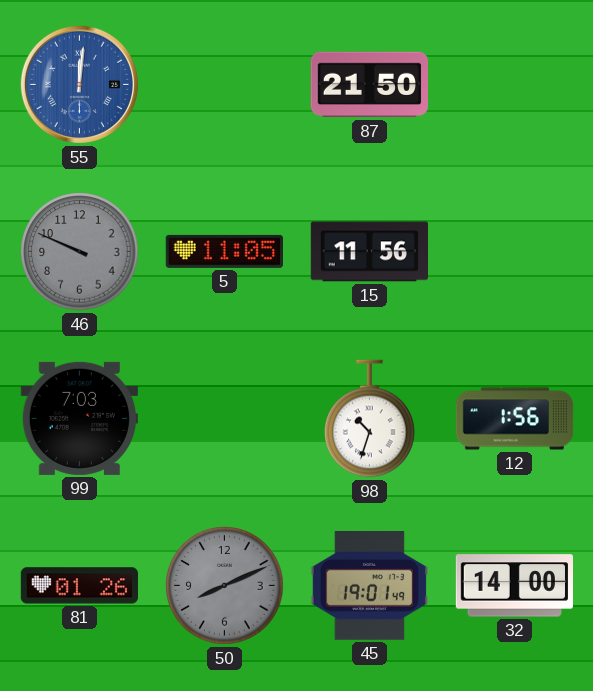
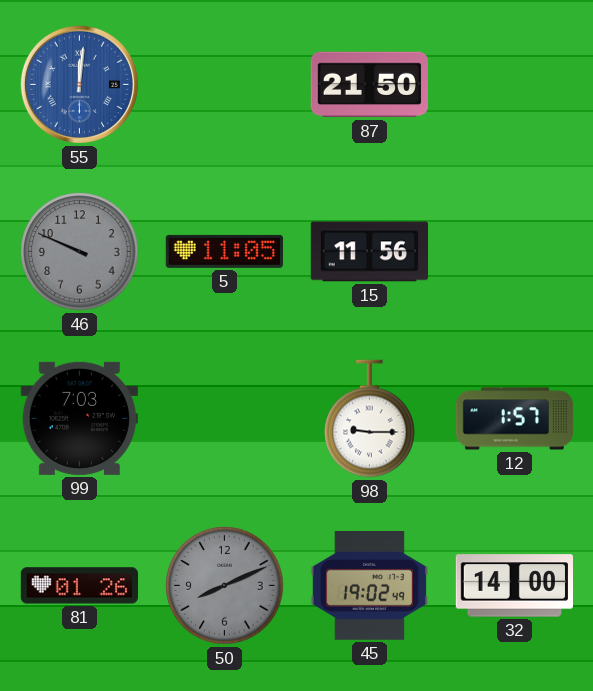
98: 10:33 -> 9:15
12: 1:56 -> 1:57
45: 19:01 -> 19:02
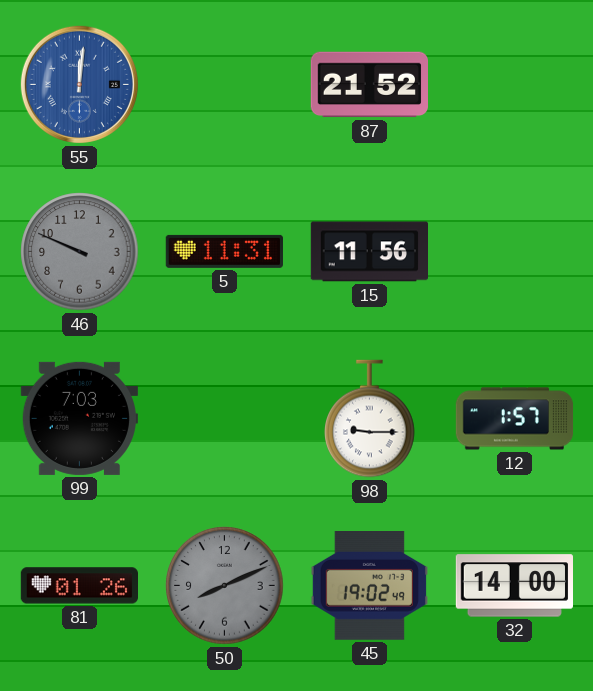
87: 21:50 -> 21:52
5: 11:05 -> 11:31
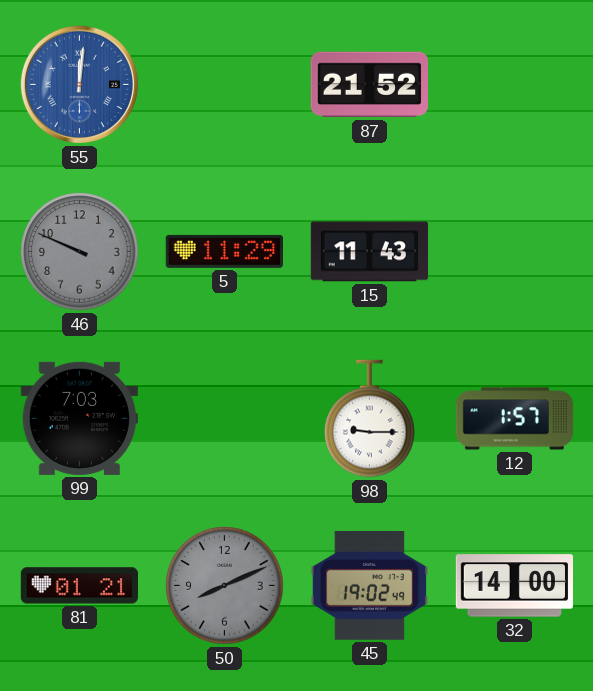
5: 11:31 -> 11:29
15: 11:56 -> 11:43
81: 01:26 -> 01:21
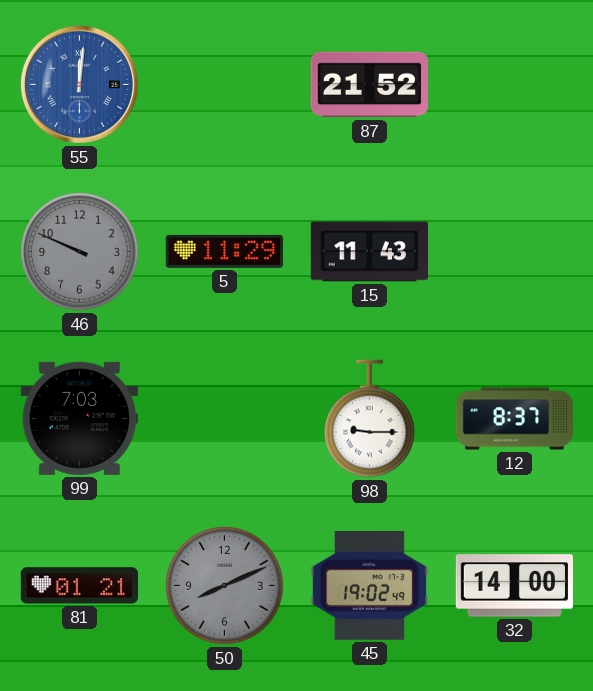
12: 1:57 -> 8:37
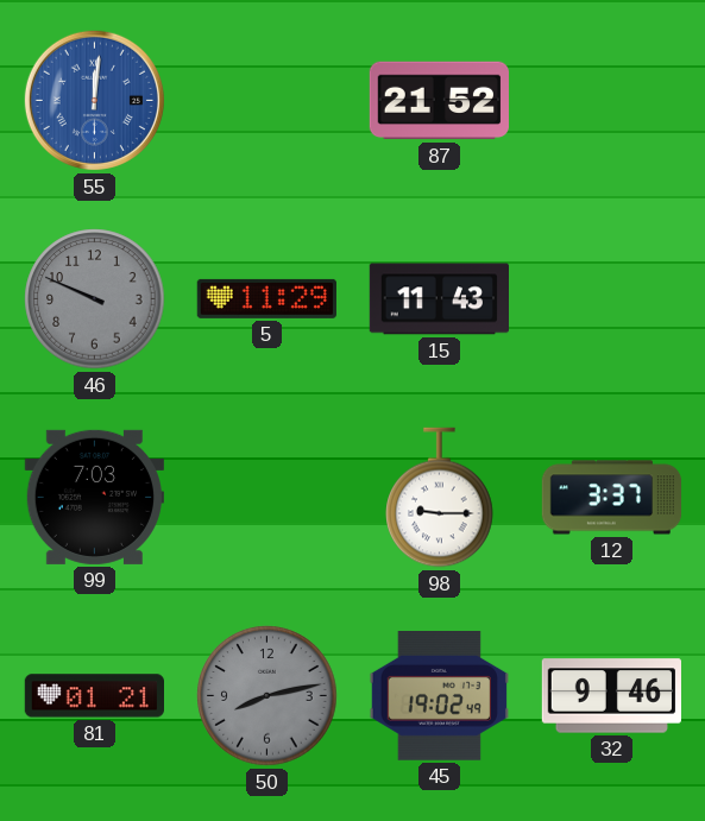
12: 8:37 -> 3:37
50: 8:11 -> 8:13
32: 14:00 -> 9:46
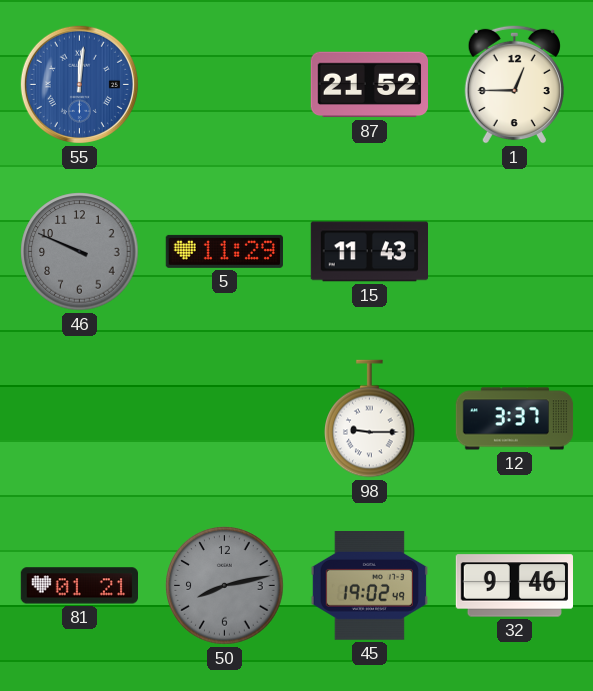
1: none -> 12:45
99: 7:03 -> none
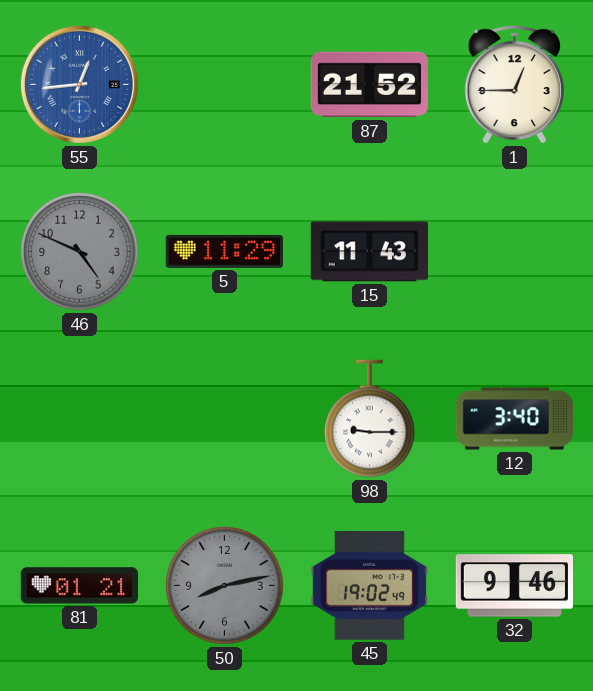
55: 12:01 -> 12:44
46: 9:49 -> 4:49
12: 3:37 -> 3:40
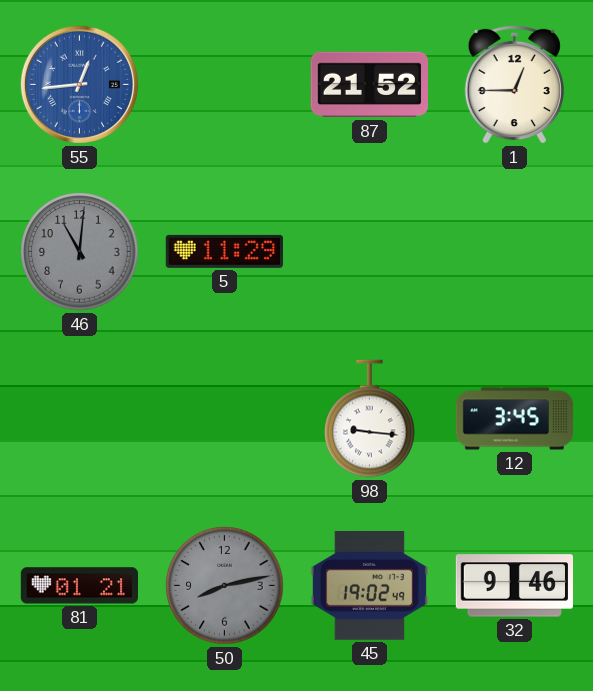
46: 4:49 -> 11:01
15: 11:43 -> none
98: 9:15 -> 9:16
12: 3:40 -> 3:45
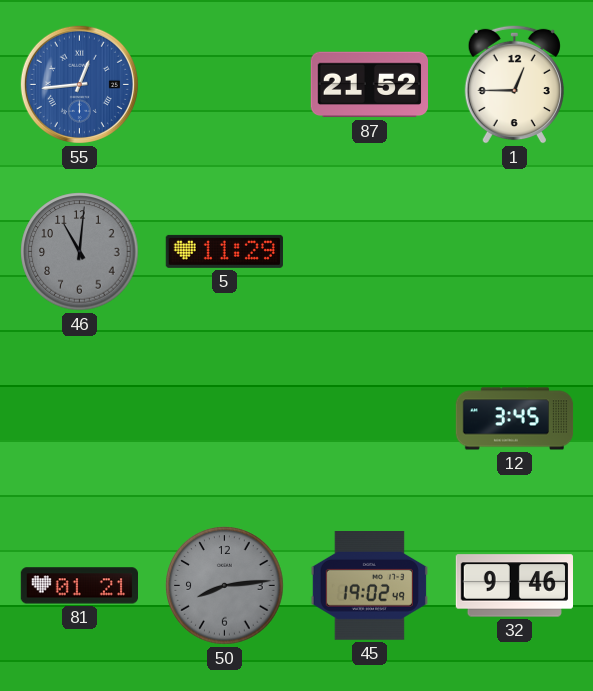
98: 9:16 -> none
50: 8:13 -> 8:14
